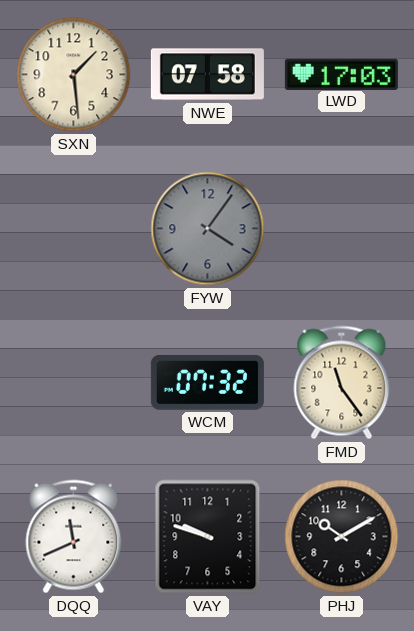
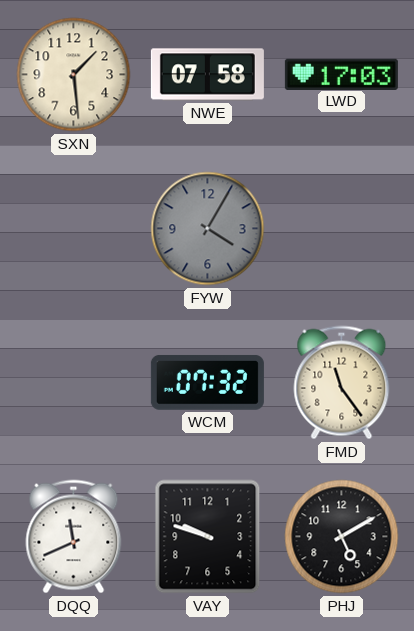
FYW: 4:06 -> 4:05
PHJ: 10:10 -> 5:10
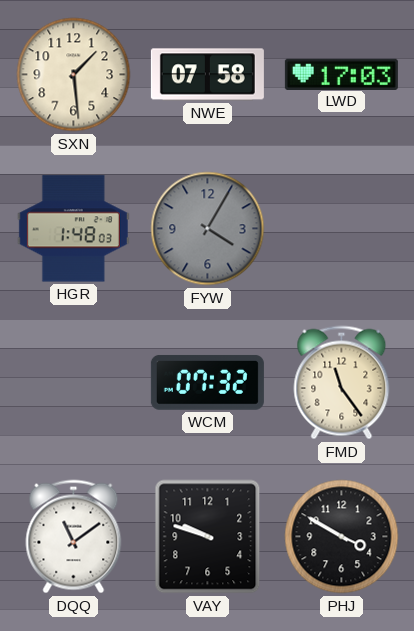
HGR: none -> 1:48
DQQ: 11:41 -> 11:09
PHJ: 5:10 -> 3:50
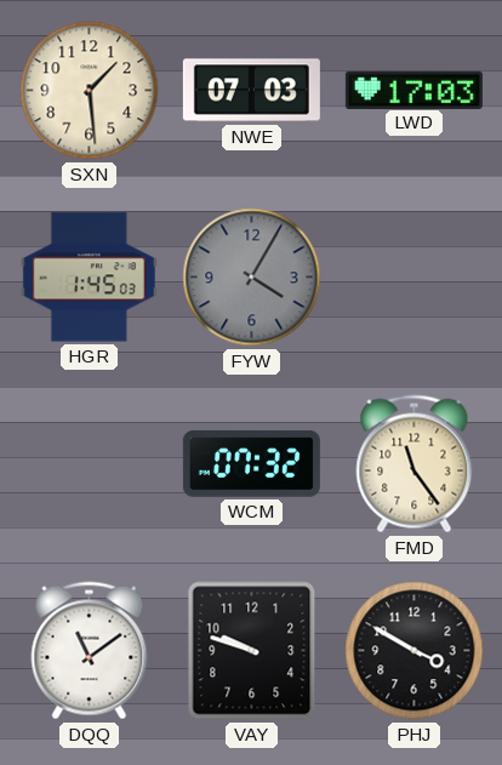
NWE: 07:58 -> 07:03
HGR: 1:48 -> 1:45
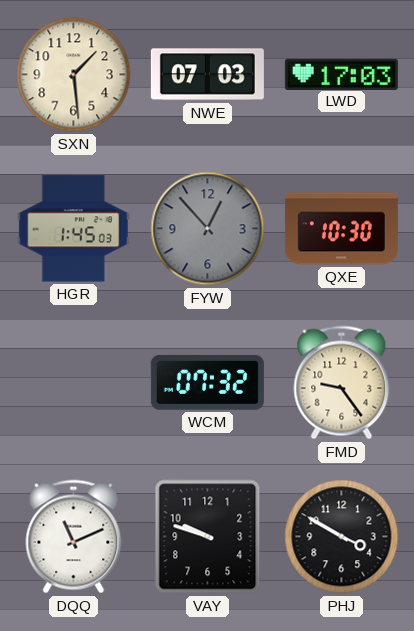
FYW: 4:05 -> 12:53
QXE: none -> 10:30
FMD: 11:24 -> 9:24
DQQ: 11:09 -> 11:11
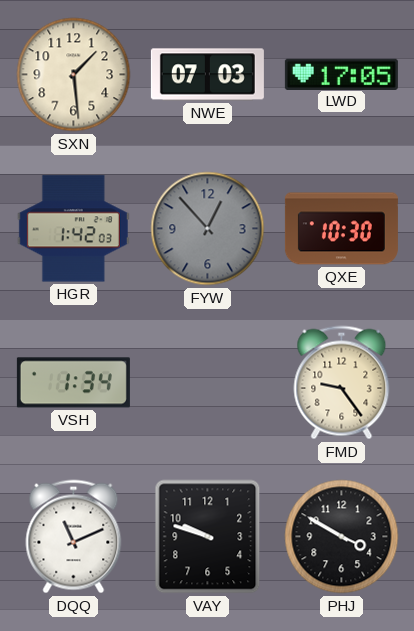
LWD: 17:03 -> 17:05
HGR: 1:45 -> 1:42
VSH: none -> 1:34
WCM: 07:32 -> none
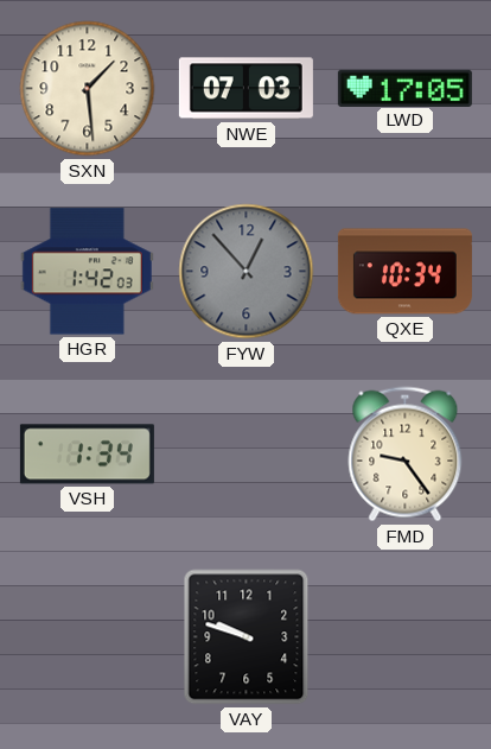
QXE: 10:30 -> 10:34
DQQ: 11:11 -> none
PHJ: 3:50 -> none
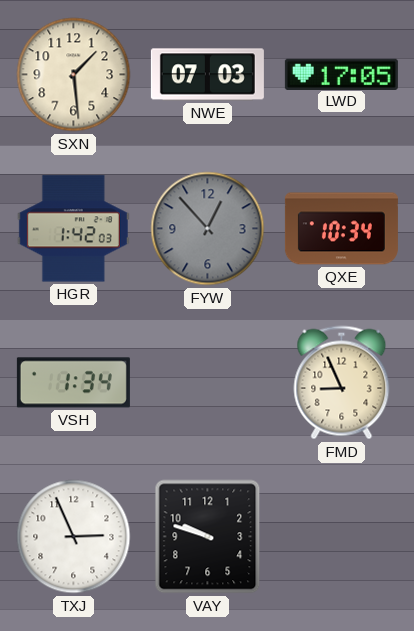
FMD: 9:24 -> 8:56
TXJ: none -> 2:56
